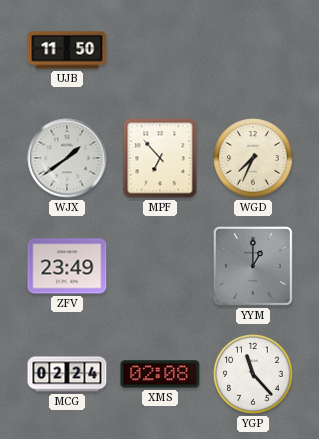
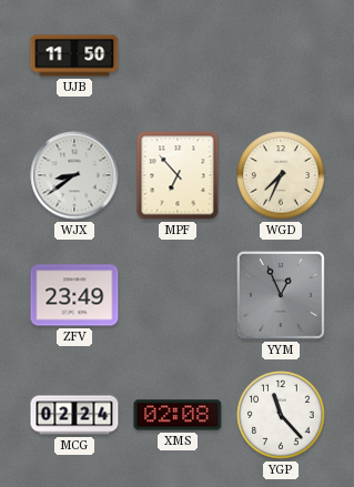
WJX: 1:39 -> 8:39
YYM: 1:00 -> 12:56
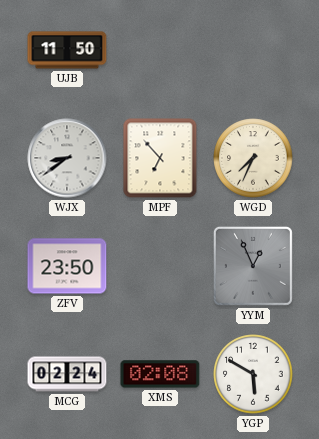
ZFV: 23:49 -> 23:50
YGP: 11:23 -> 5:50
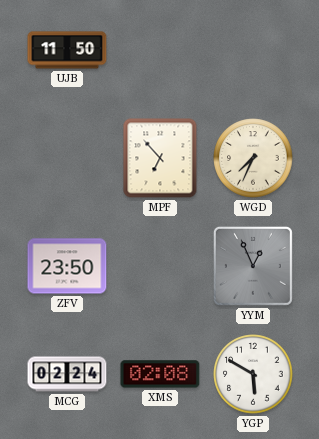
WJX: 8:39 -> none
